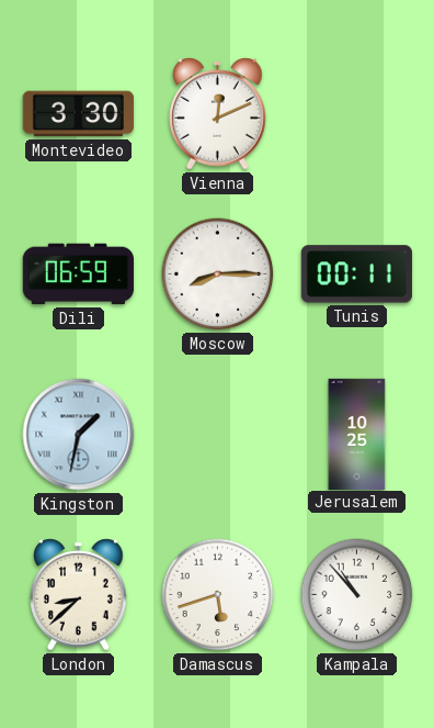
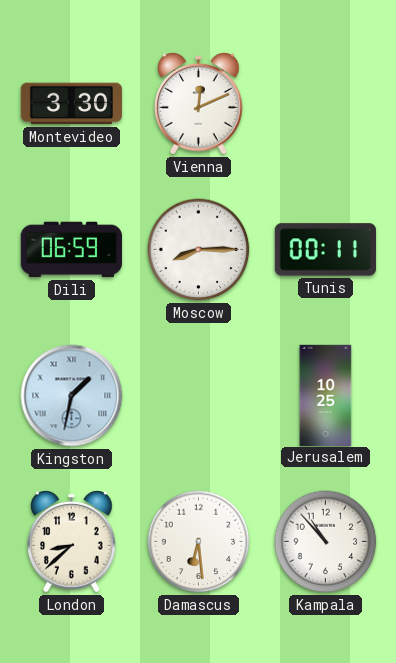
Damascus: 5:42 -> 6:29
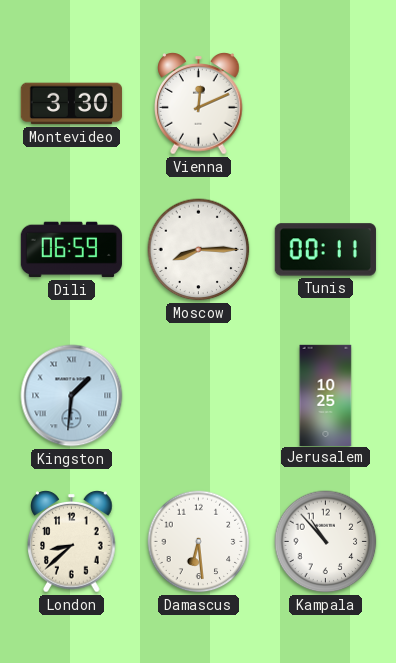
Kingston: 1:32 -> 1:31
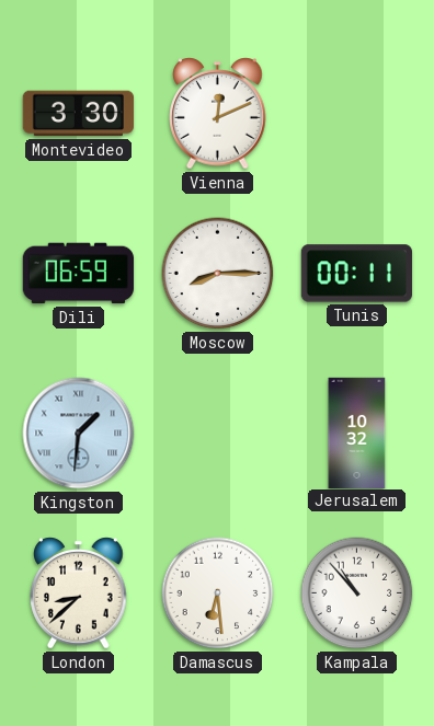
Jerusalem: 10:25 -> 10:32
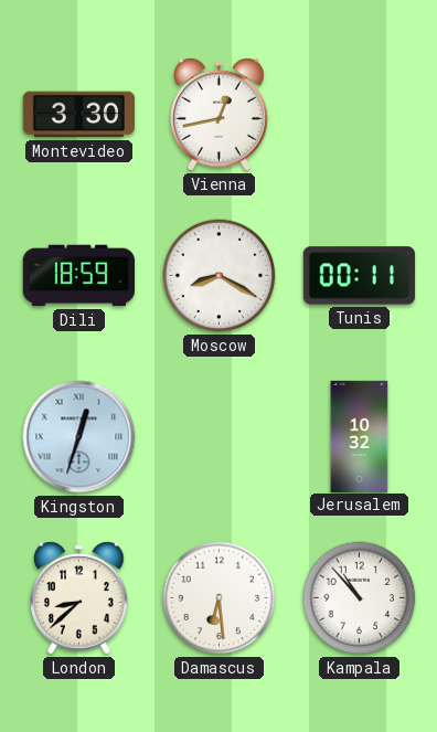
Vienna: 12:11 -> 12:43
Dili: 06:59 -> 18:59
Moscow: 8:15 -> 8:20
Kingston: 1:31 -> 12:33
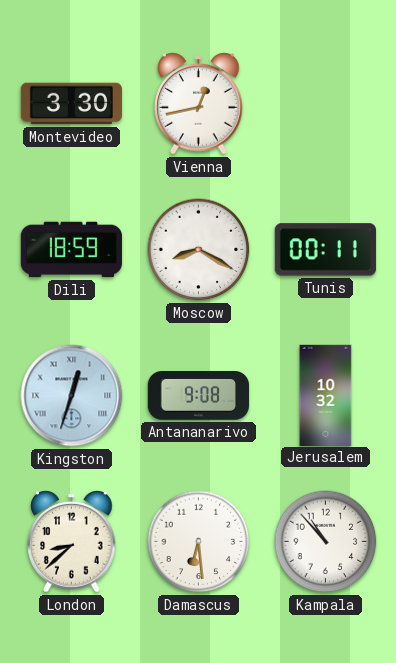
Antananarivo: none -> 9:08
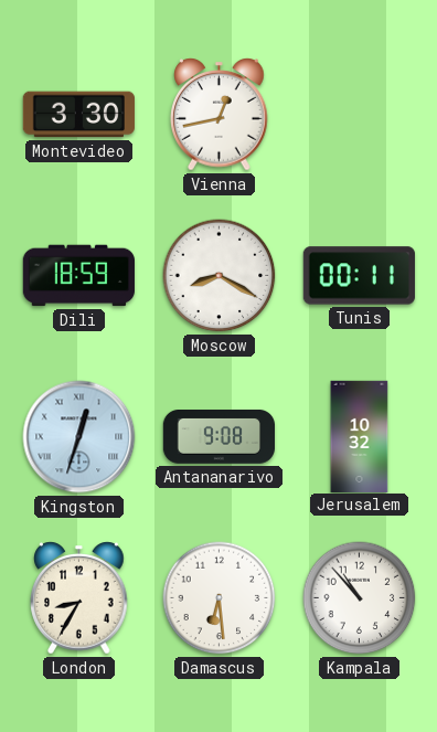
London: 8:38 -> 8:35
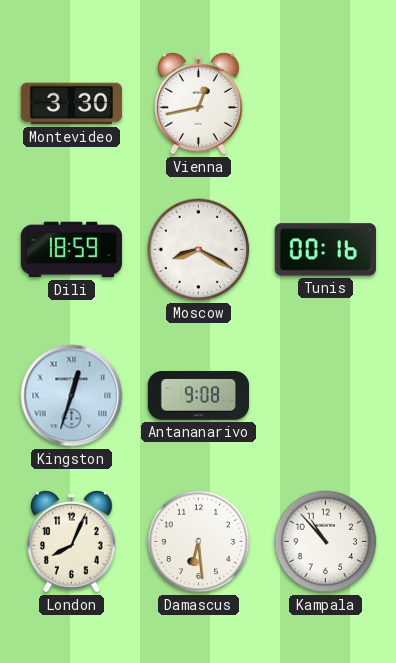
Tunis: 00:11 -> 00:16
Jerusalem: 10:32 -> none
London: 8:35 -> 8:04
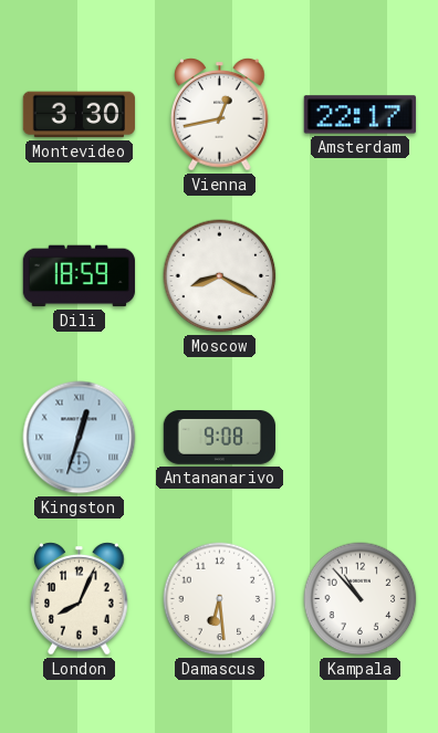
Amsterdam: none -> 22:17
Tunis: 00:16 -> none
